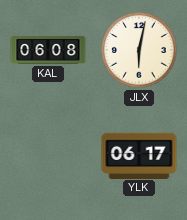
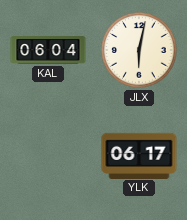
KAL: 06:08 -> 06:04
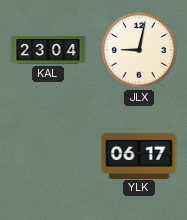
KAL: 06:04 -> 23:04
JLX: 6:02 -> 9:02
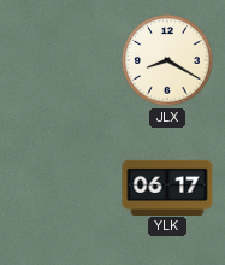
KAL: 23:04 -> none
JLX: 9:02 -> 8:20
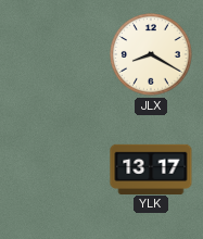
YLK: 06:17 -> 13:17
